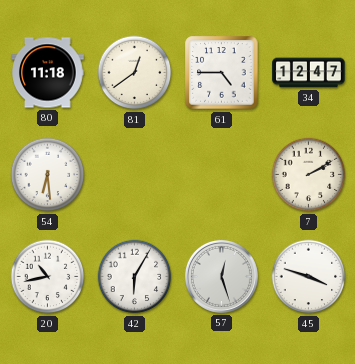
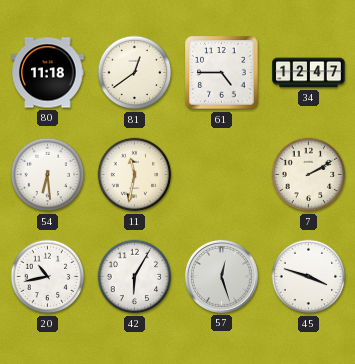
11: none -> 11:32
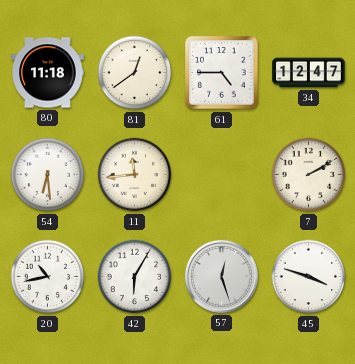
11: 11:32 -> 11:44
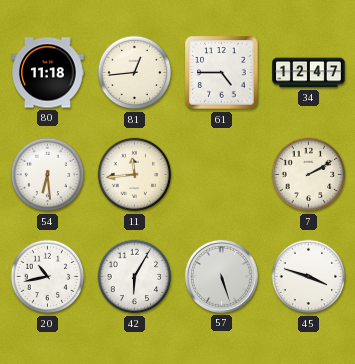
81: 12:39 -> 12:44
57: 12:27 -> 5:27
